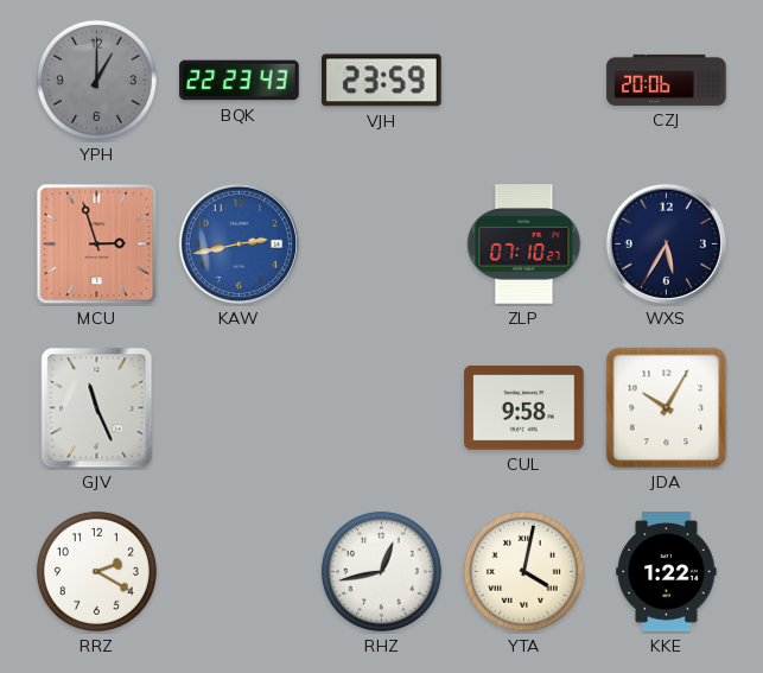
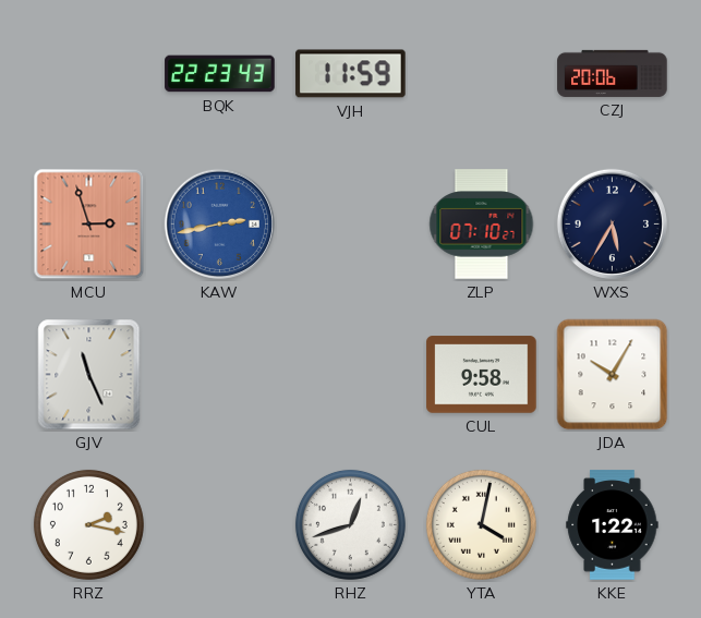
YPH: 1:00 -> none
VJH: 23:59 -> 11:59
RRZ: 2:20 -> 2:17
RHZ: 12:43 -> 12:42
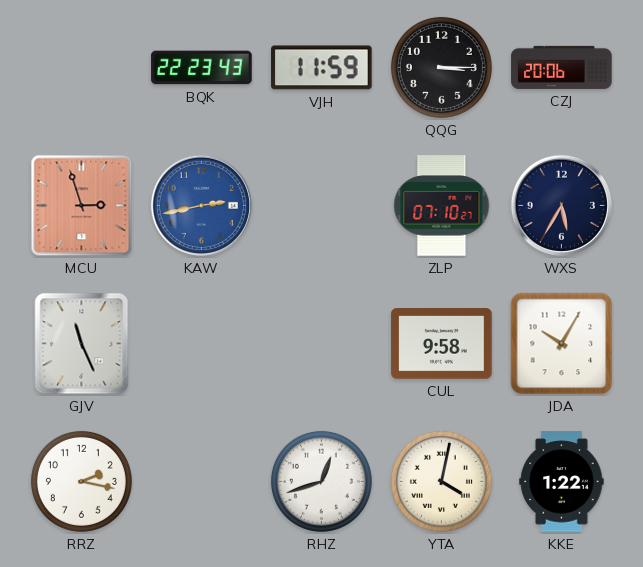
QQG: none -> 3:15
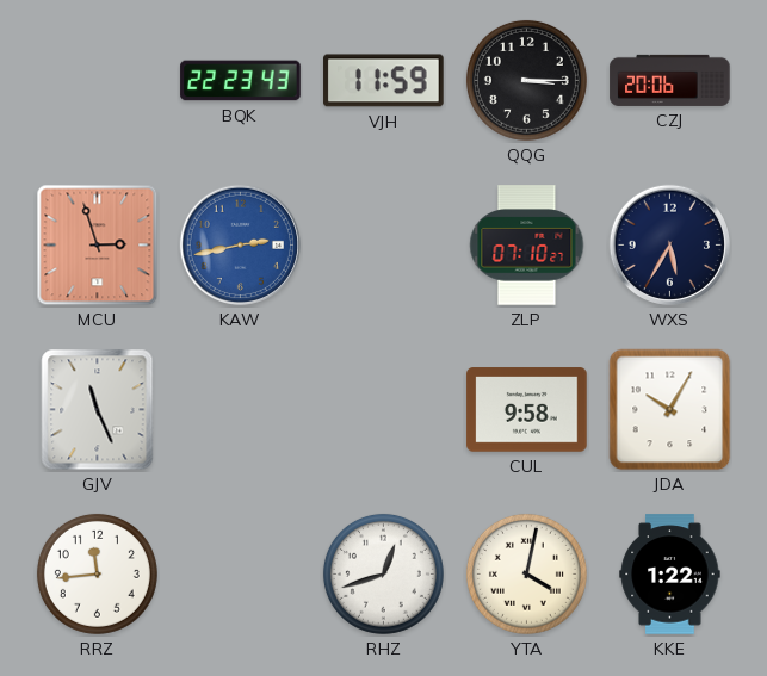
RRZ: 2:17 -> 11:44
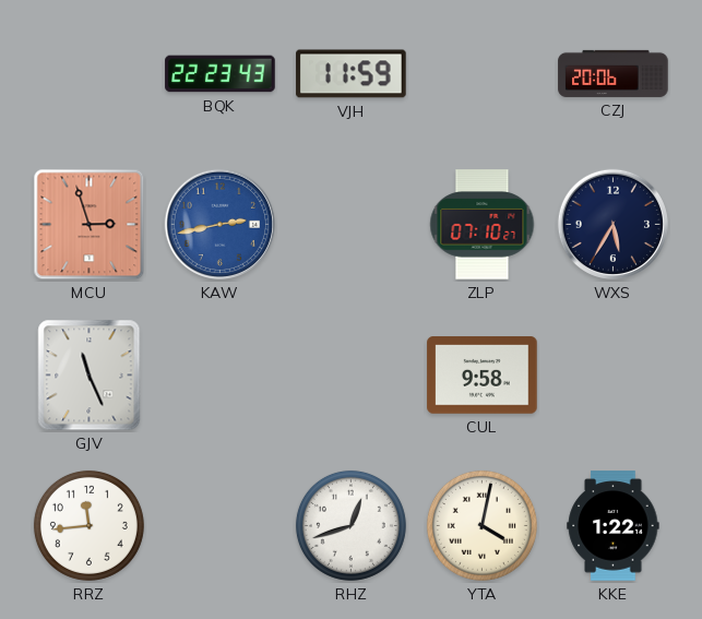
QQG: 3:15 -> none
JDA: 10:05 -> none
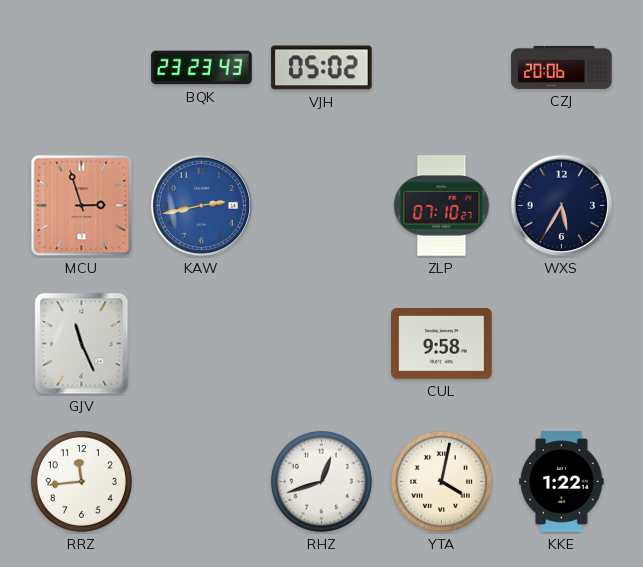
BQK: 22:23 -> 23:23
VJH: 11:59 -> 05:02
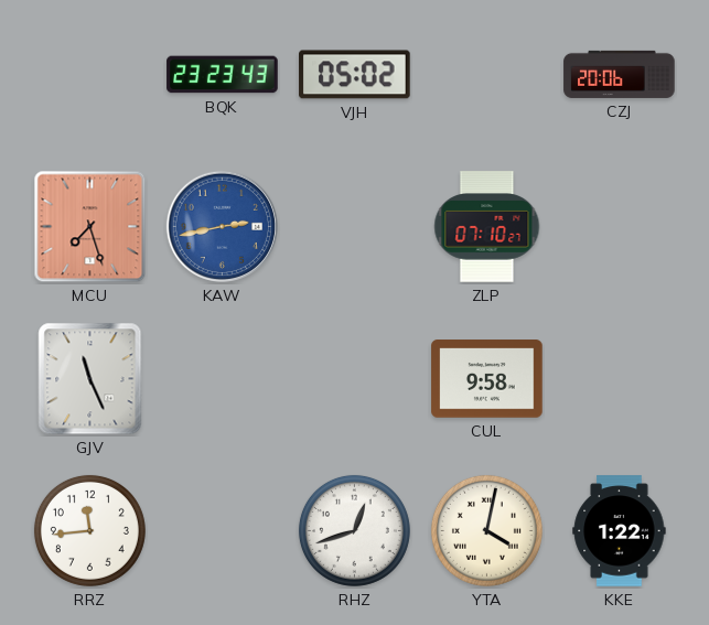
MCU: 2:57 -> 7:27
WXS: 5:35 -> none
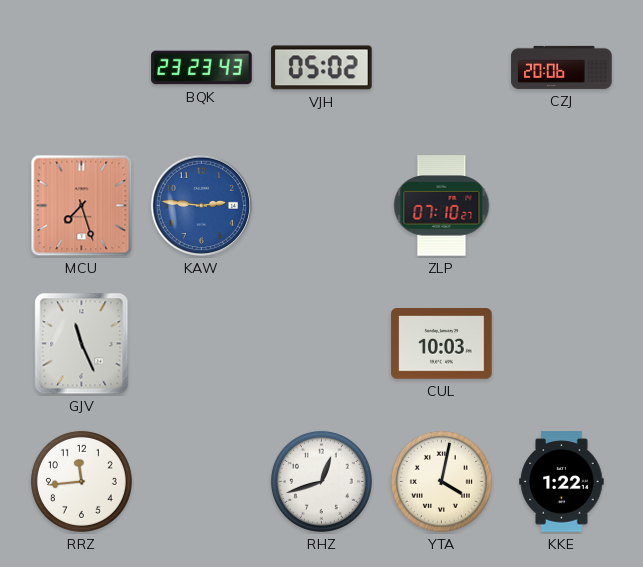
KAW: 2:43 -> 2:46
CUL: 9:58 -> 10:03
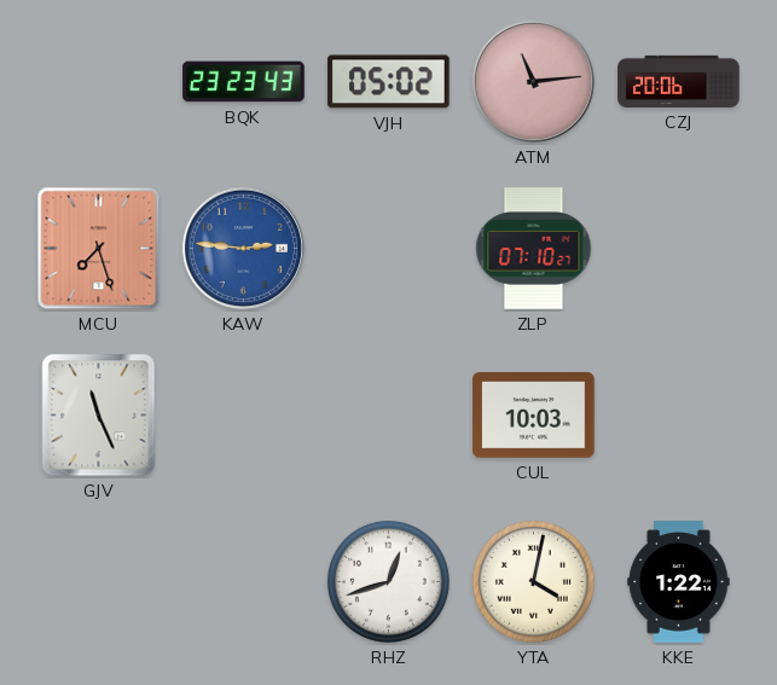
ATM: none -> 11:14
RRZ: 11:44 -> none
